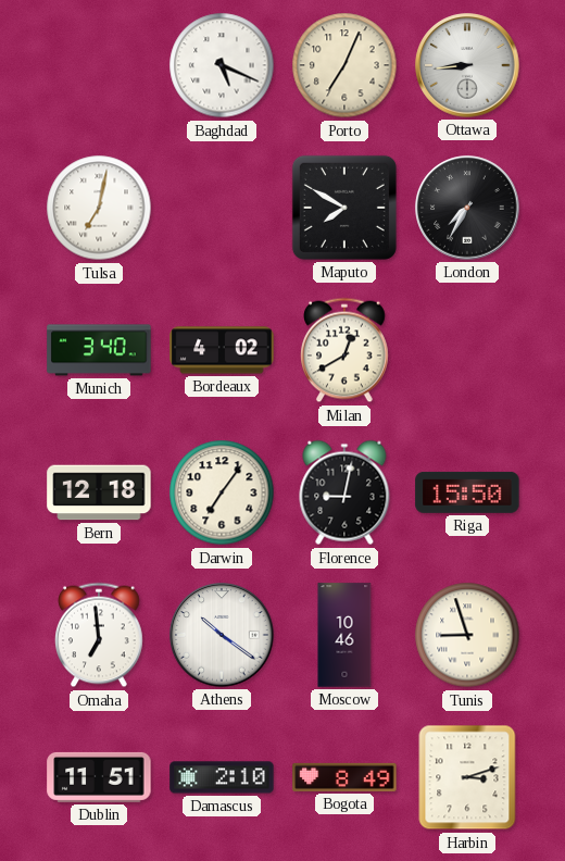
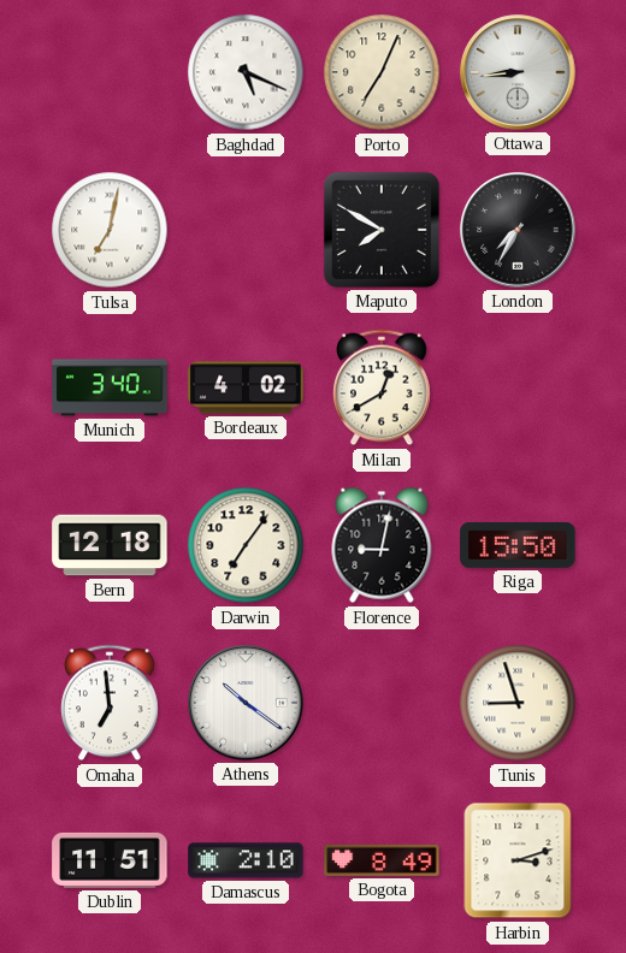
Moscow: 10:46 -> none
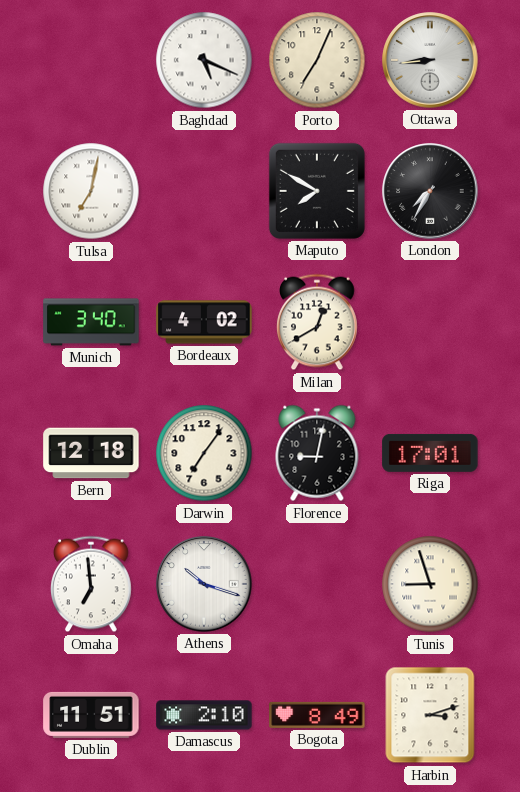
Riga: 15:50 -> 17:01
Athens: 10:21 -> 10:18
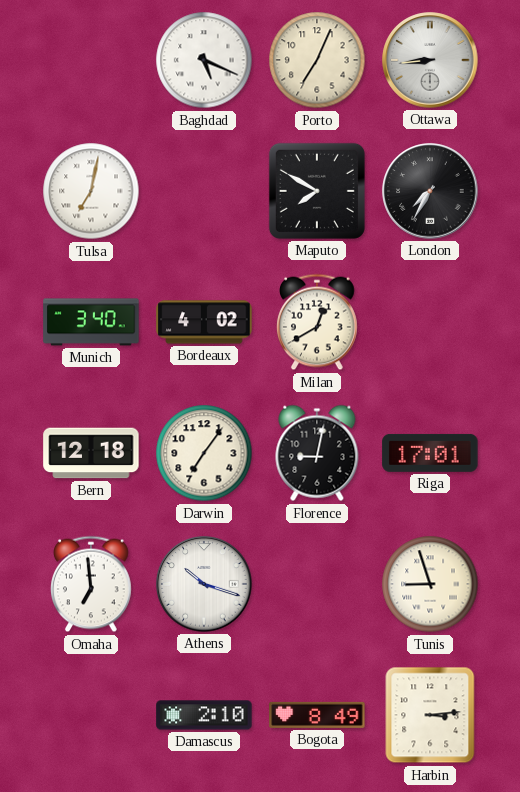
Dublin: 11:51 -> none
Harbin: 3:12 -> 3:14
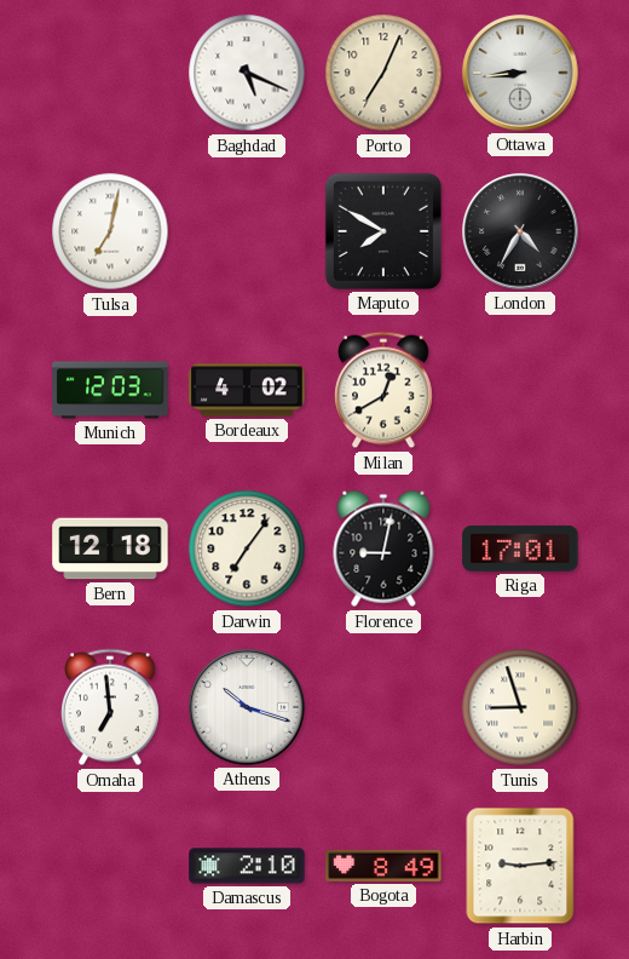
London: 7:35 -> 4:35
Munich: 3:40 -> 12:03
Harbin: 3:14 -> 9:14
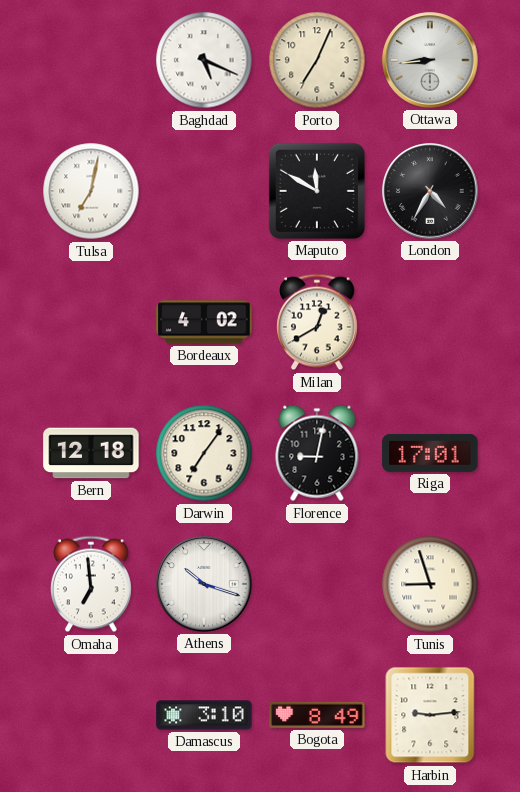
Maputo: 7:50 -> 11:50
Munich: 12:03 -> none
Damascus: 2:10 -> 3:10
